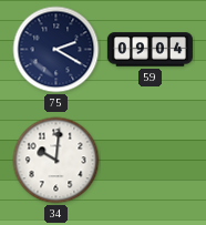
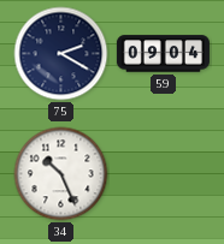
34: 10:01 -> 10:26
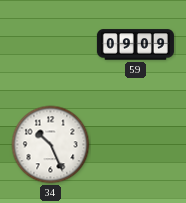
75: 2:20 -> none
59: 09:04 -> 09:09
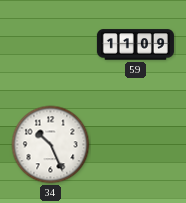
59: 09:09 -> 11:09
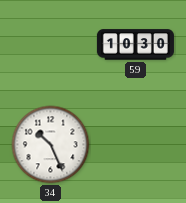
59: 11:09 -> 10:30
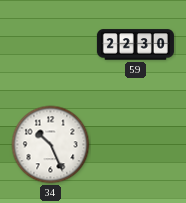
59: 10:30 -> 22:30
